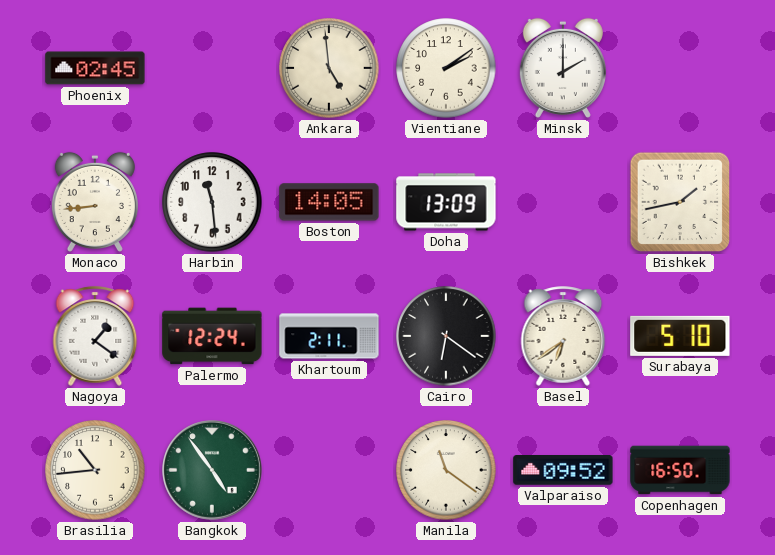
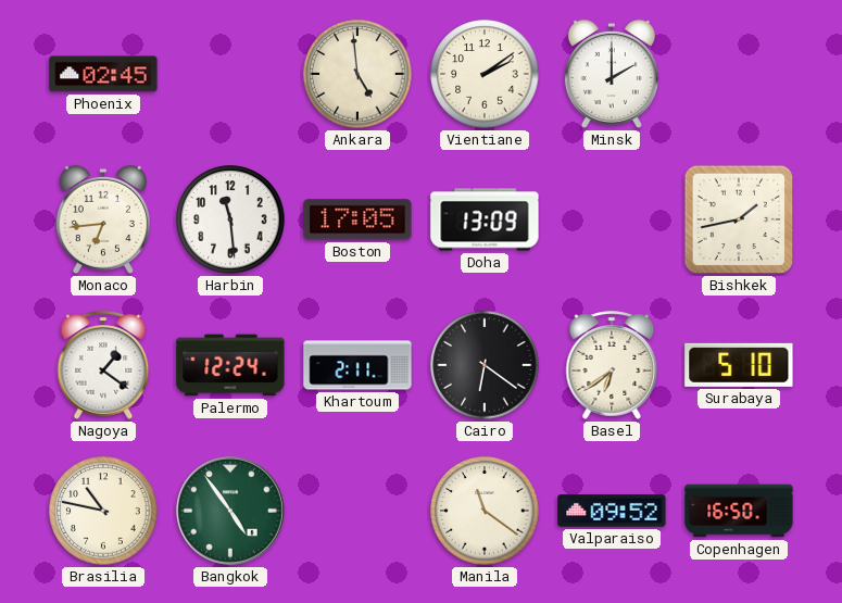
Monaco: 8:44 -> 6:44
Boston: 14:05 -> 17:05
Brasilia: 10:44 -> 10:47
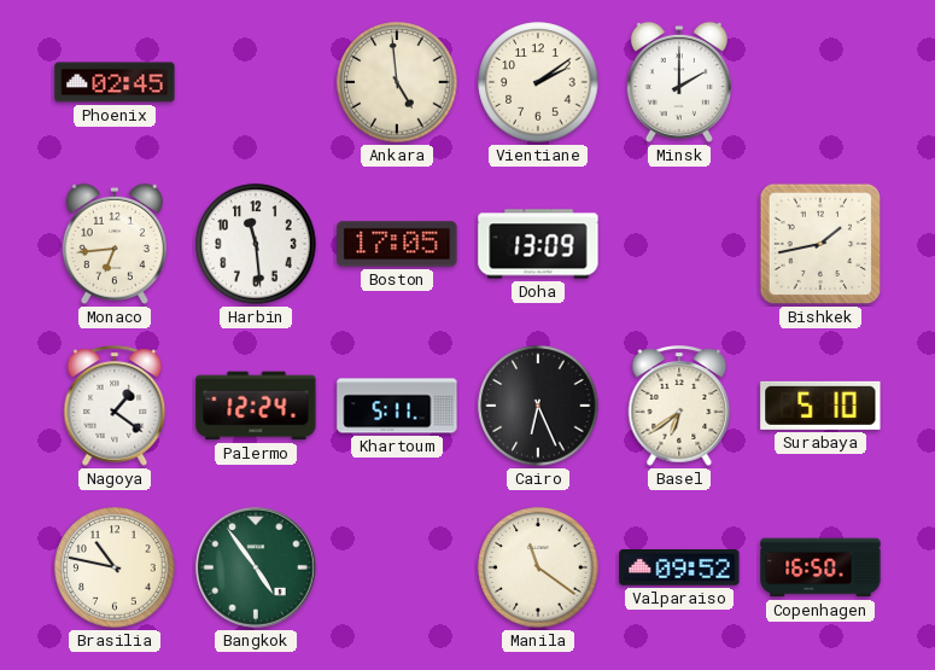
Khartoum: 2:11 -> 5:11
Cairo: 6:21 -> 6:26
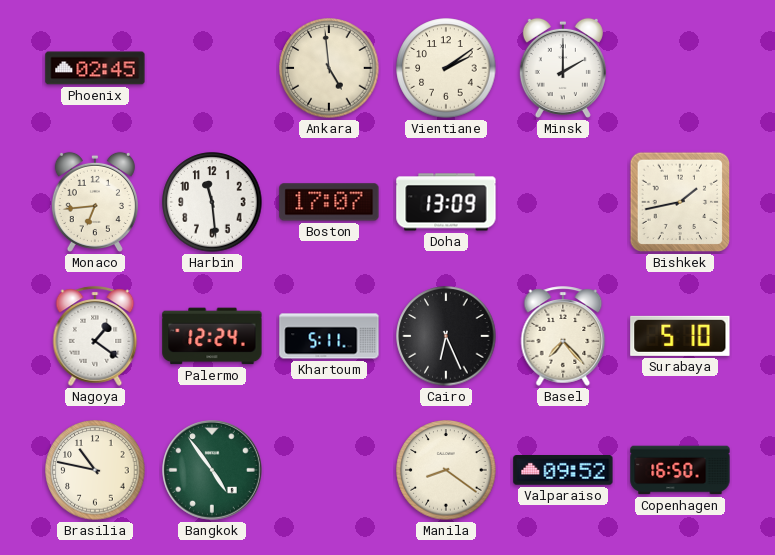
Boston: 17:05 -> 17:07
Basel: 6:39 -> 7:23
Manila: 11:21 -> 8:21
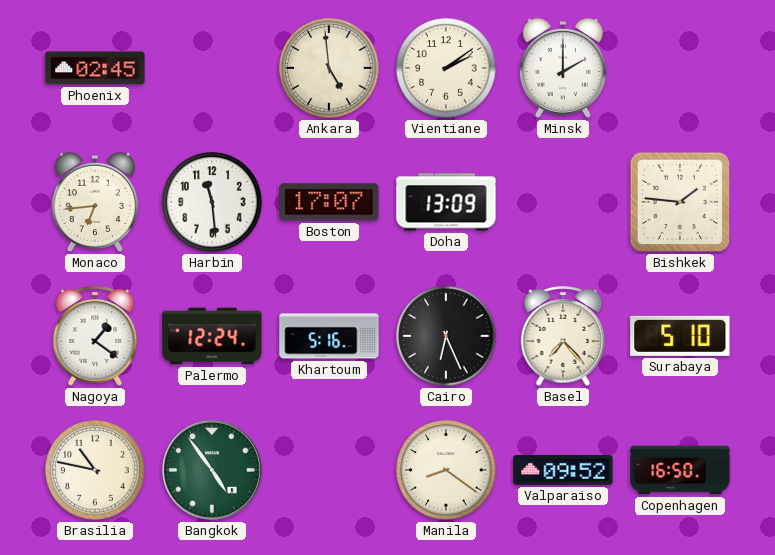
Bishkek: 1:43 -> 1:46
Khartoum: 5:11 -> 5:16
